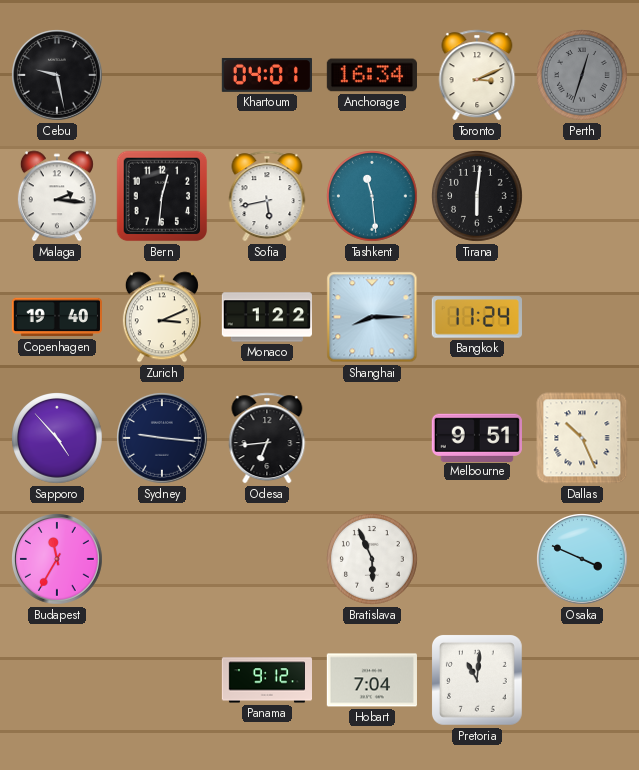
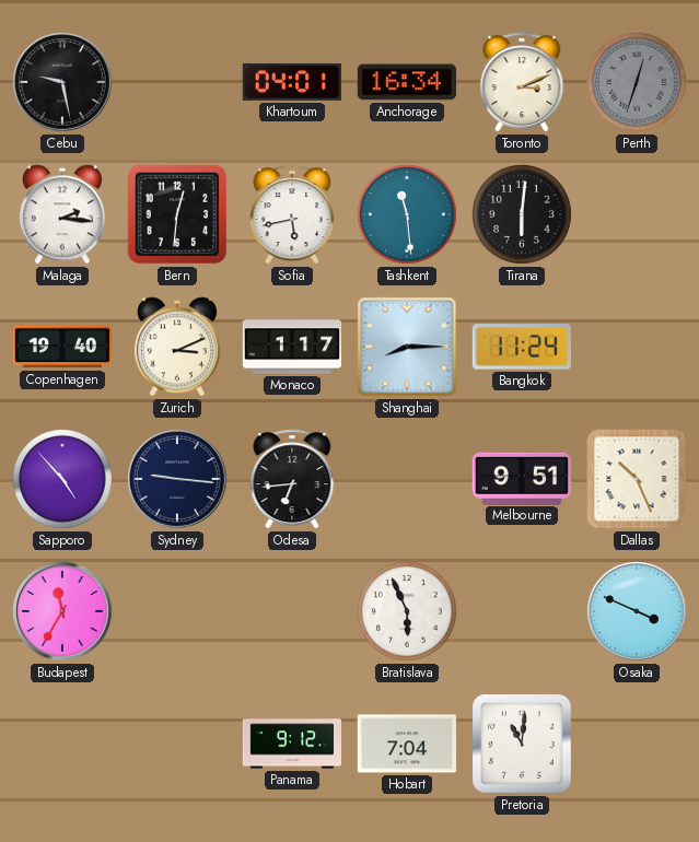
Monaco: 1:22 -> 1:17
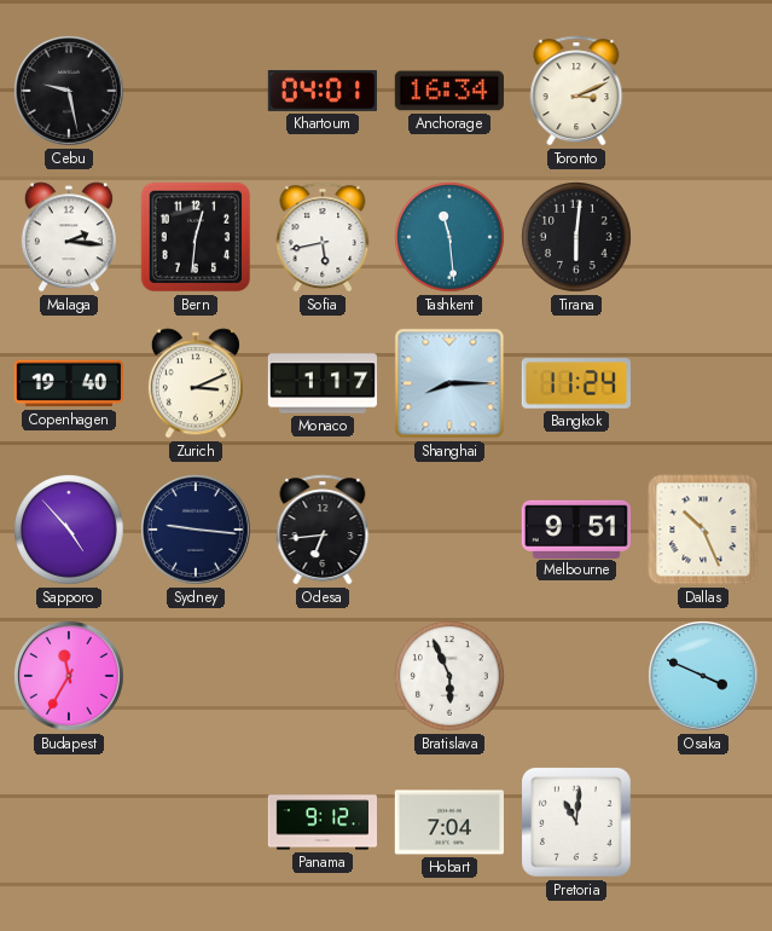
Perth: 12:33 -> none
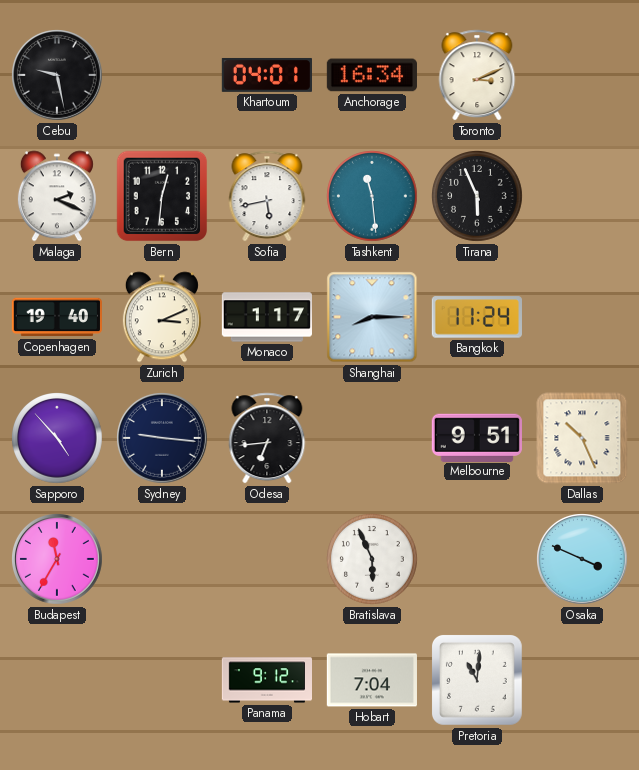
Malaga: 2:16 -> 2:19
Tirana: 6:01 -> 5:56
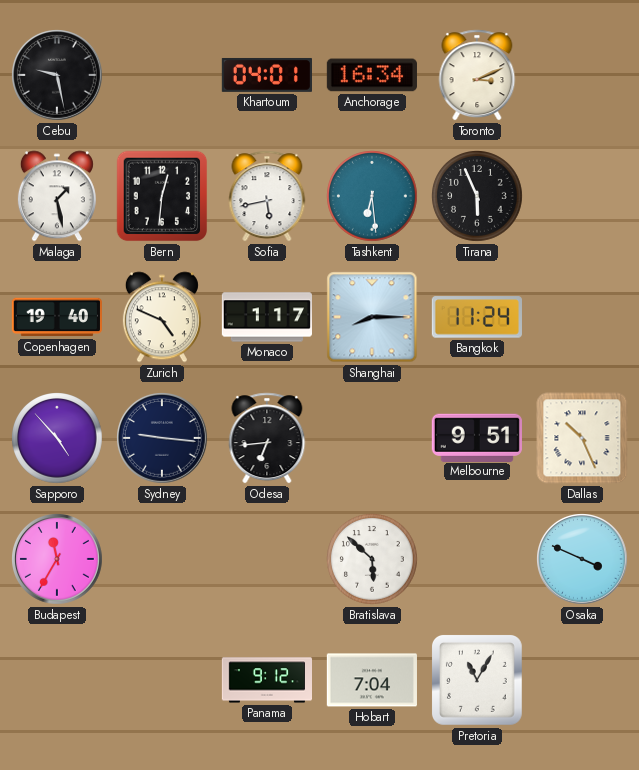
Malaga: 2:19 -> 1:28
Tashkent: 11:29 -> 6:29
Zurich: 3:11 -> 4:49
Bratislava: 5:56 -> 5:52
Pretoria: 11:01 -> 11:05
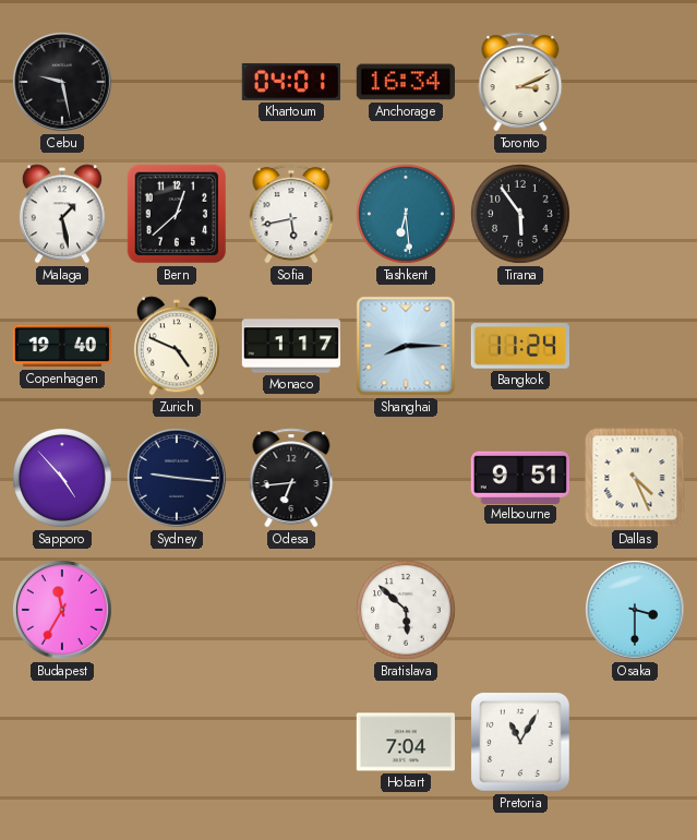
Bern: 12:31 -> 12:38
Tirana: 5:56 -> 5:54
Dallas: 10:26 -> 4:26
Osaka: 3:49 -> 3:30
Panama: 9:12 -> none
